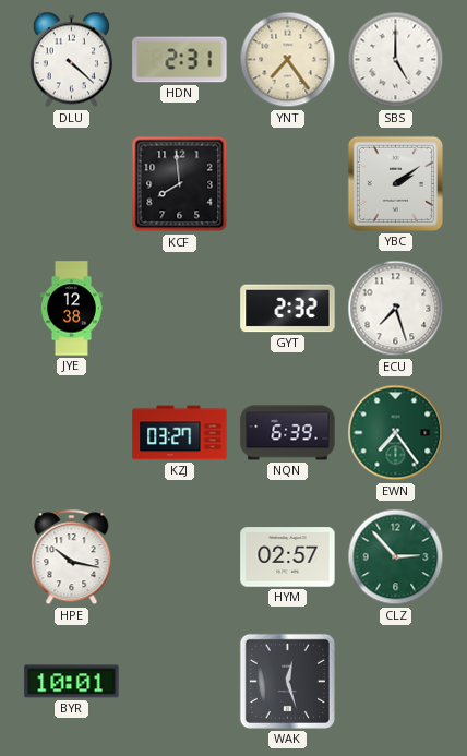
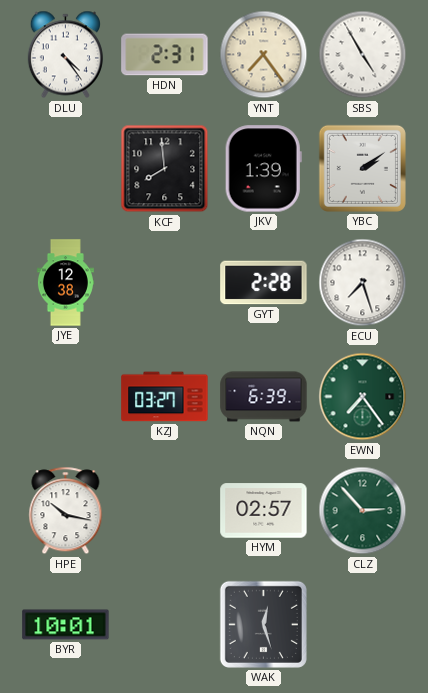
DLU: 4:22 -> 4:24
SBS: 5:00 -> 4:55
JKV: none -> 1:39
GYT: 2:32 -> 2:28
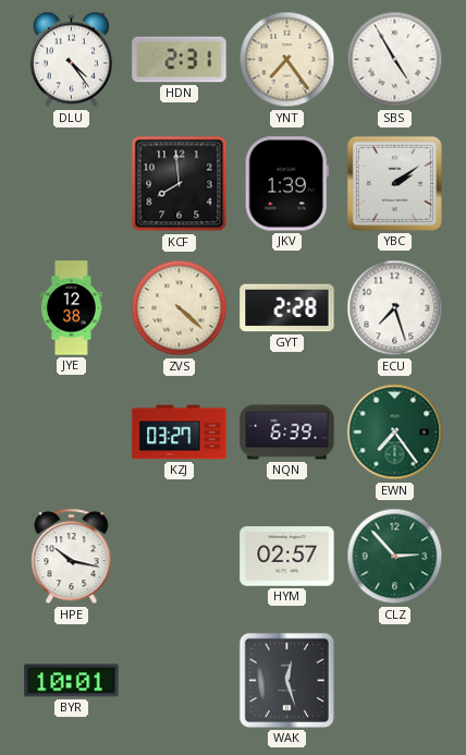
ZVS: none -> 4:22
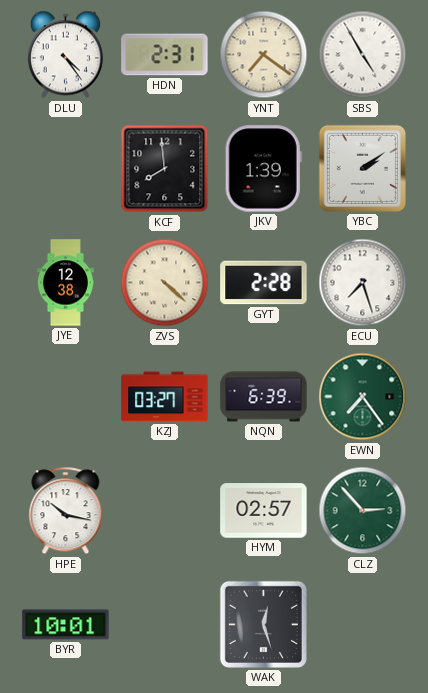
YNT: 7:24 -> 7:21
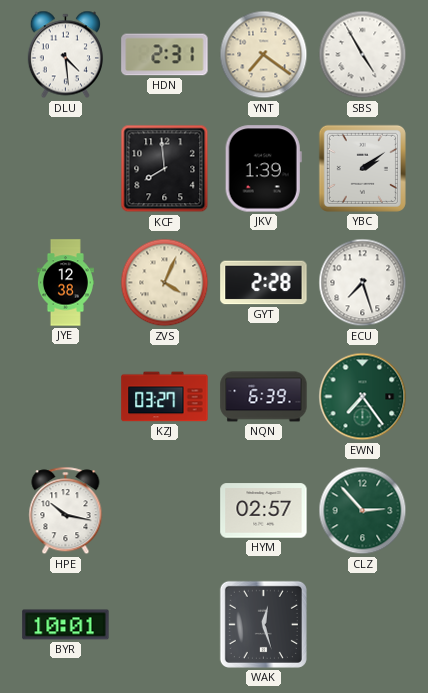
DLU: 4:24 -> 4:29
ZVS: 4:22 -> 4:04
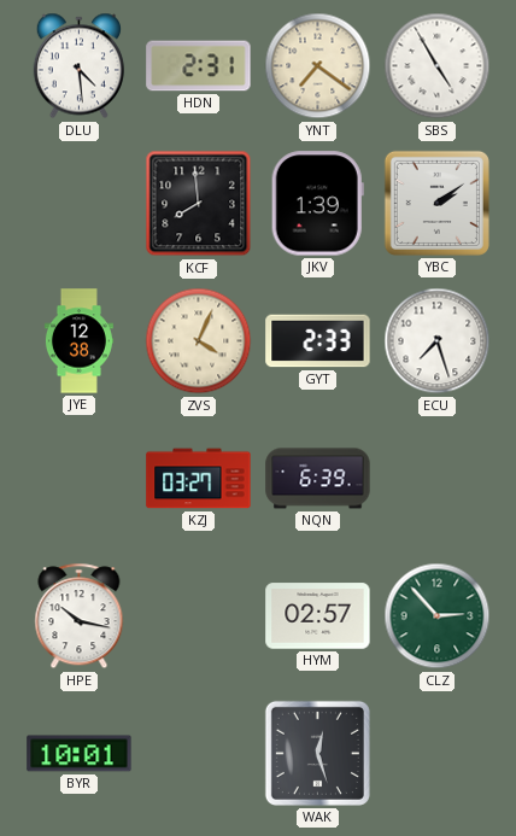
GYT: 2:28 -> 2:33
EWN: 7:24 -> none
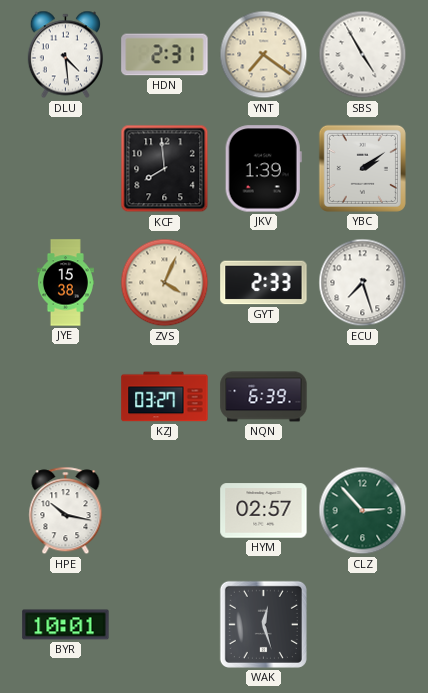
JYE: 12:38 -> 15:38
